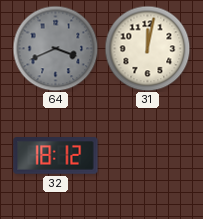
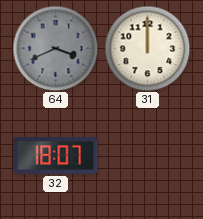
31: 12:02 -> 12:00
32: 18:12 -> 18:07
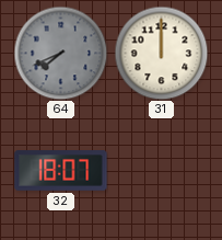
64: 3:41 -> 7:41
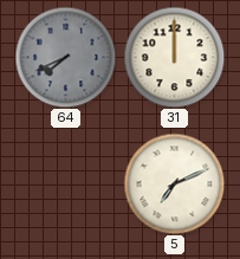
32: 18:07 -> none
5: none -> 7:11
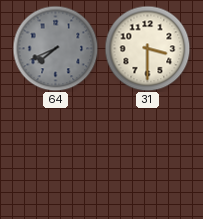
31: 12:00 -> 3:30
5: 7:11 -> none
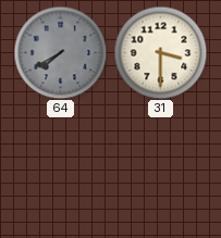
64: 7:41 -> 7:40
